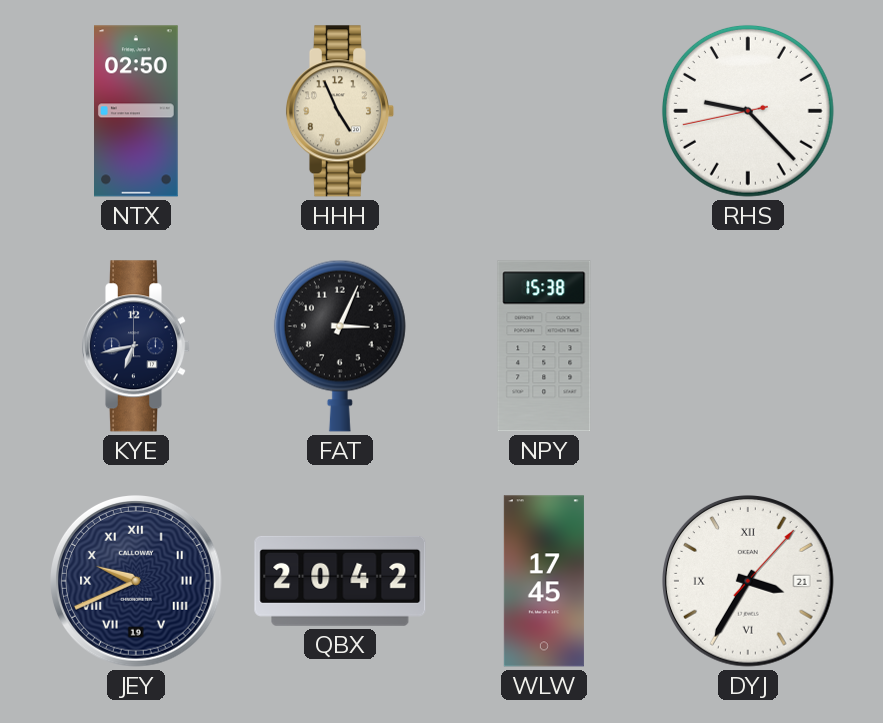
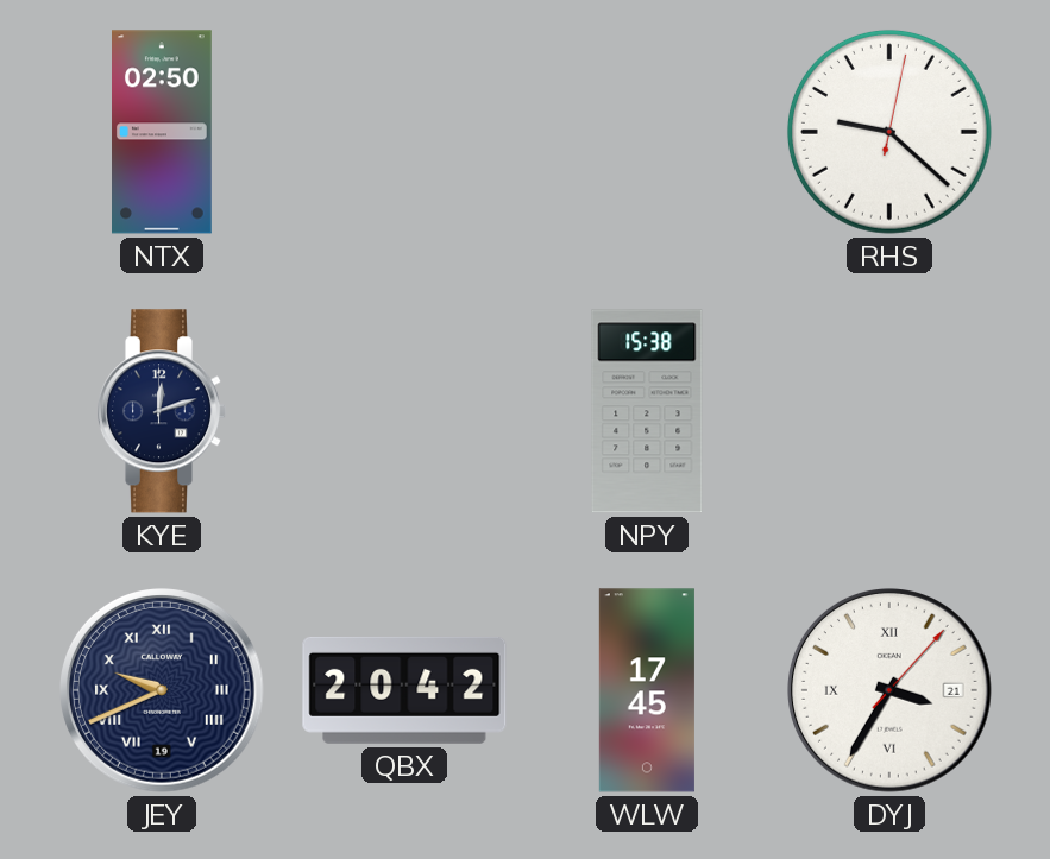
HHH: 4:56 -> none
RHS: 9:22:43 -> 9:22:02
KYE: 6:43 -> 12:12
FAT: 3:04 -> none
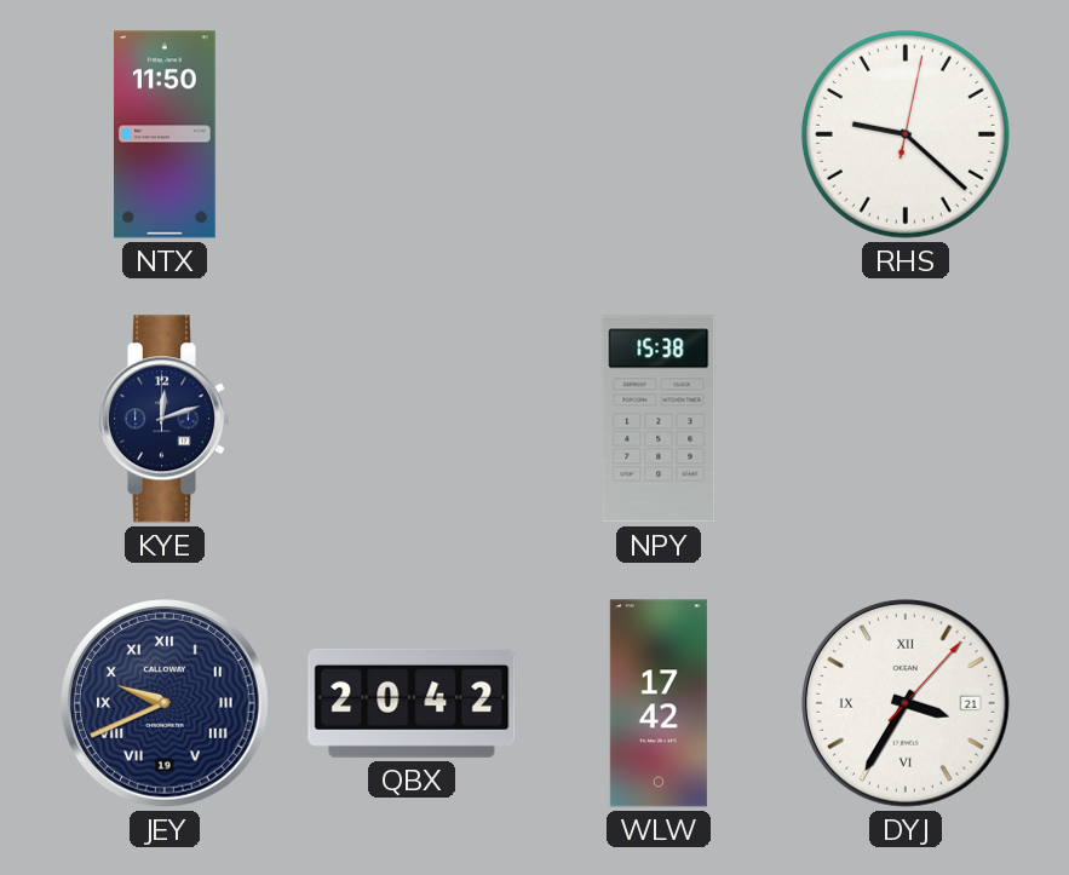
NTX: 02:50 -> 11:50
WLW: 17:45 -> 17:42
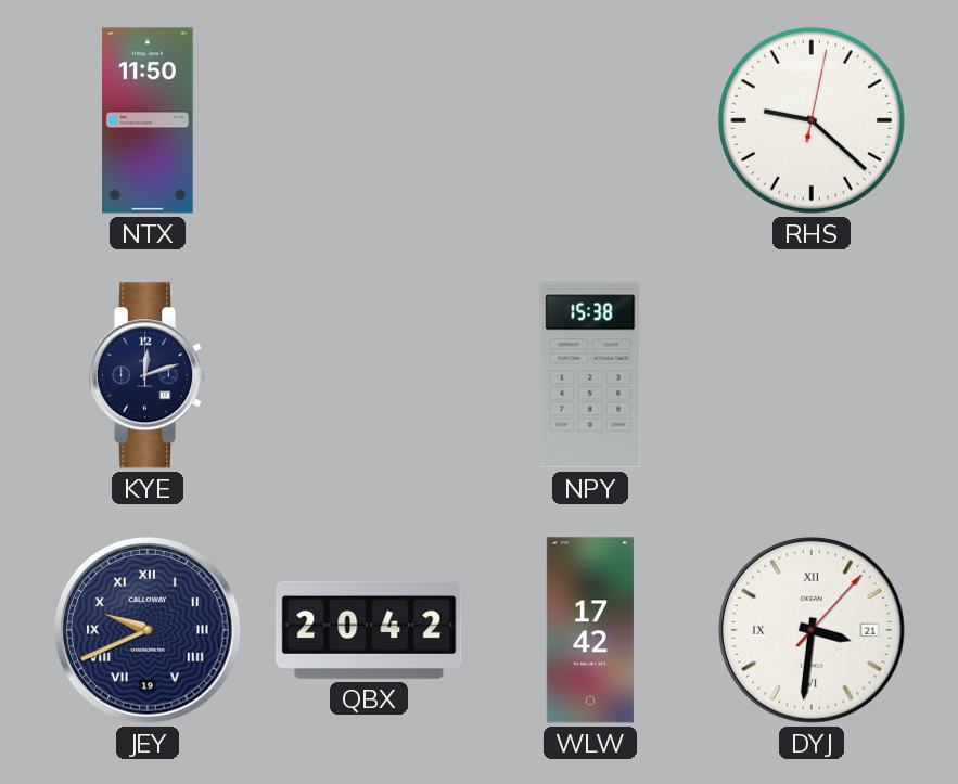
DYJ: 3:35 -> 3:31
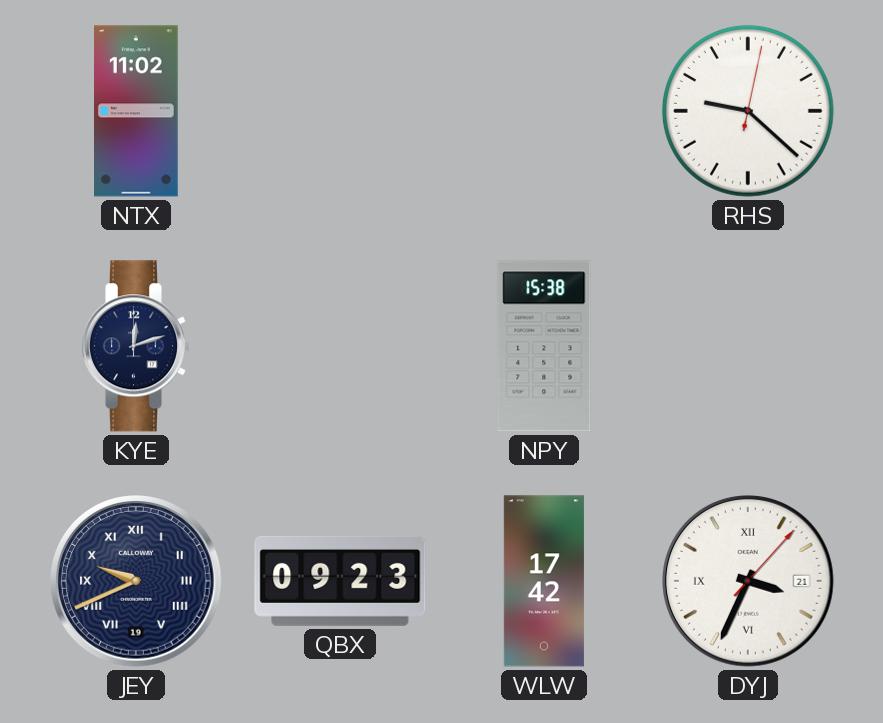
NTX: 11:50 -> 11:02
QBX: 20:42 -> 09:23
DYJ: 3:31 -> 3:34
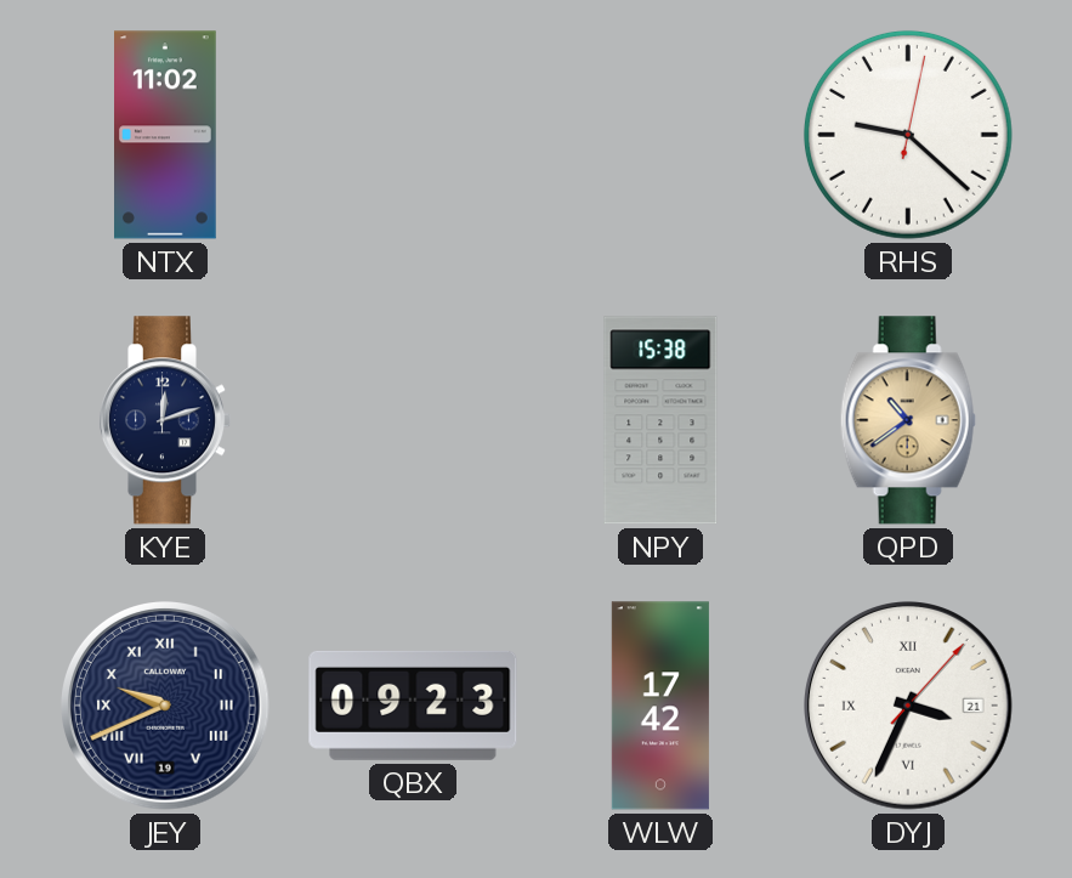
QPD: none -> 10:39
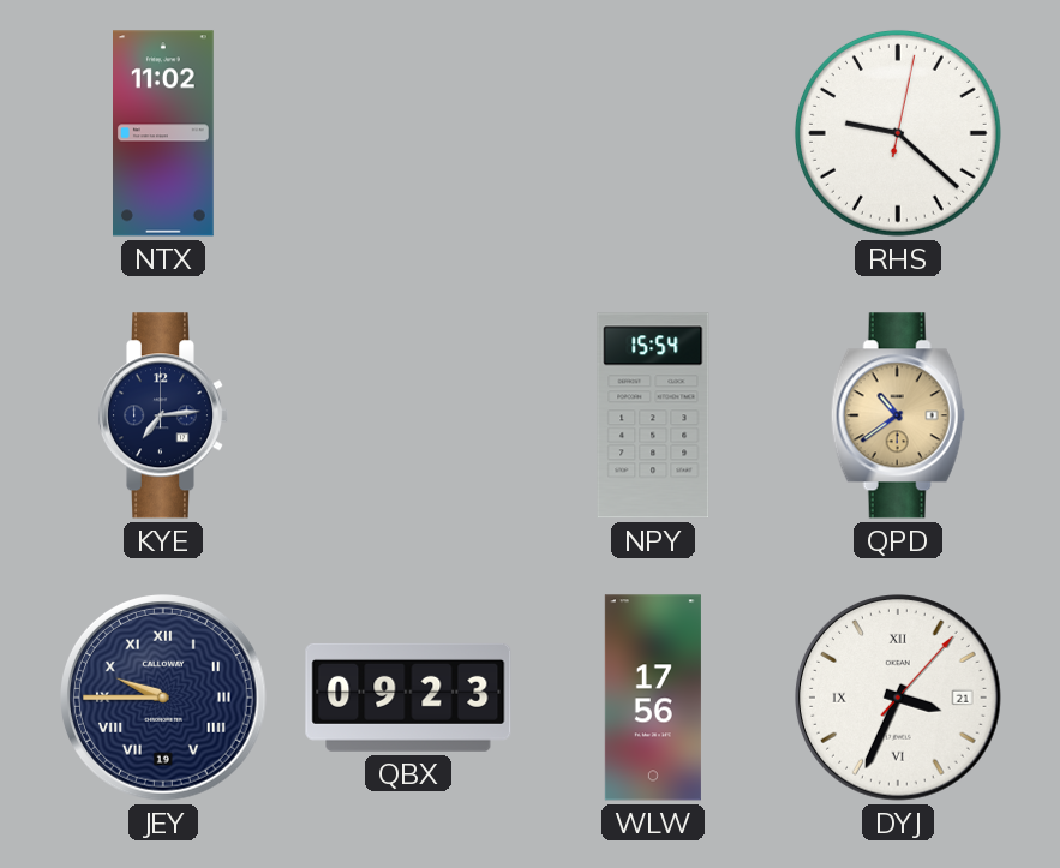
KYE: 12:12 -> 7:14
NPY: 15:38 -> 15:54
JEY: 9:41 -> 9:45
WLW: 17:42 -> 17:56
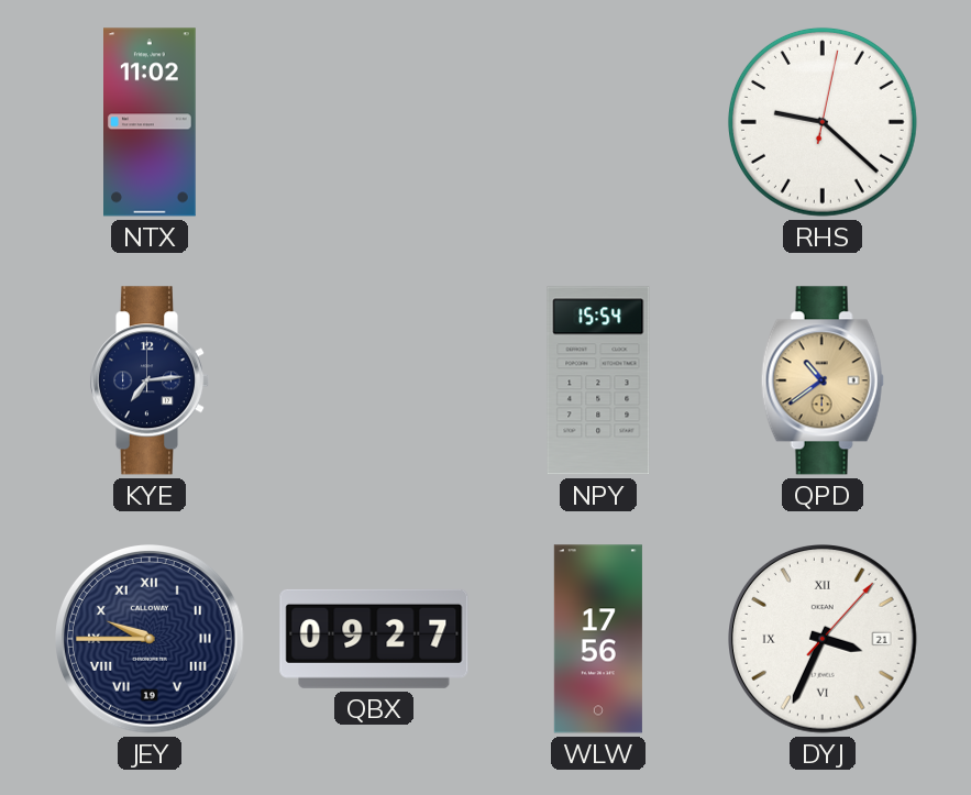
QBX: 09:23 -> 09:27
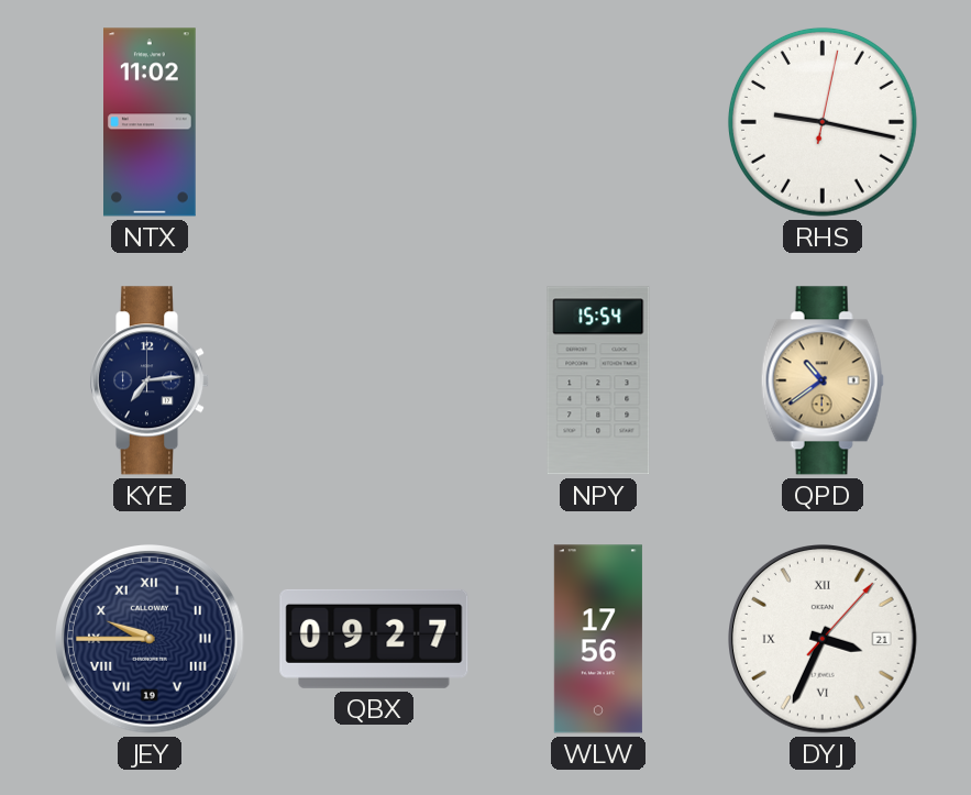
RHS: 9:22 -> 9:17
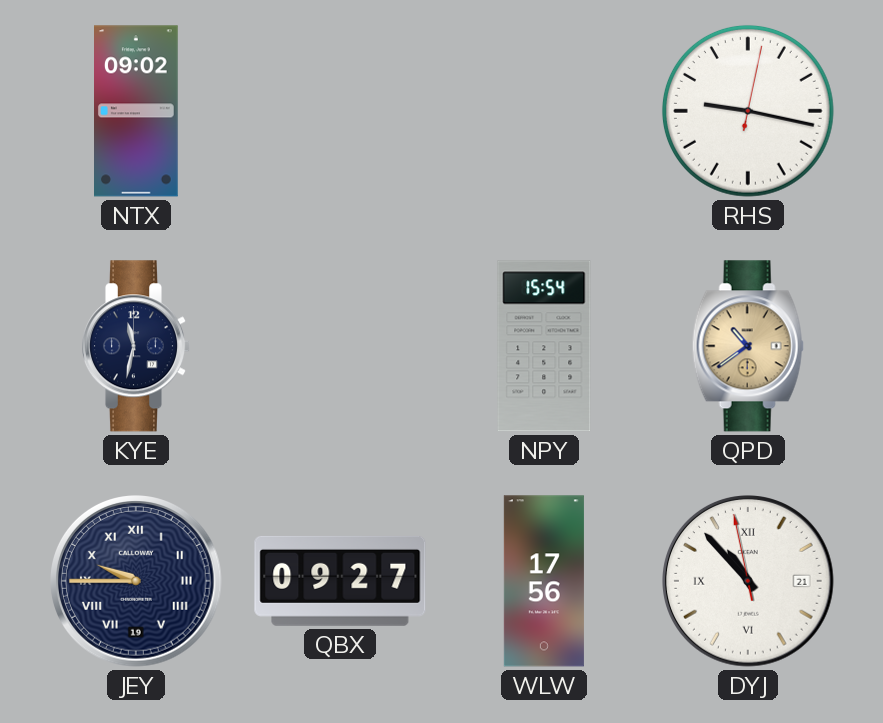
NTX: 11:02 -> 09:02
KYE: 7:14 -> 11:32
DYJ: 3:34 -> 10:52
